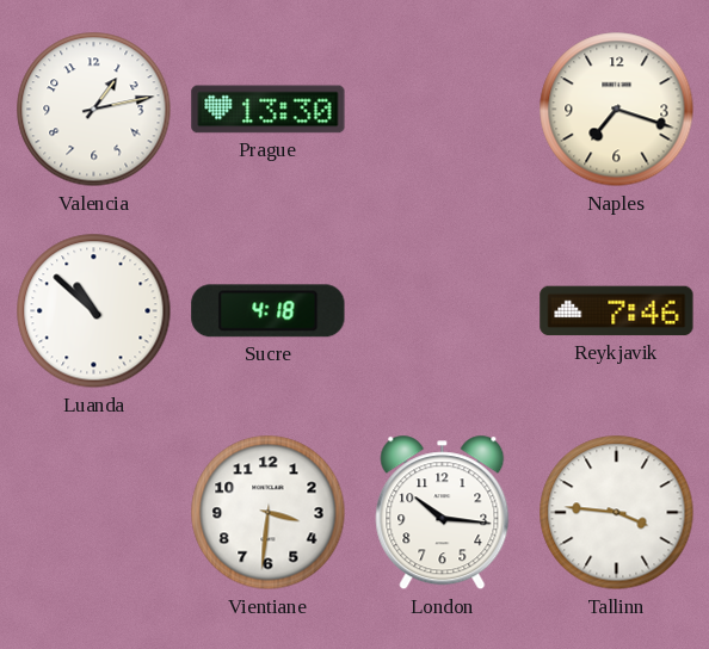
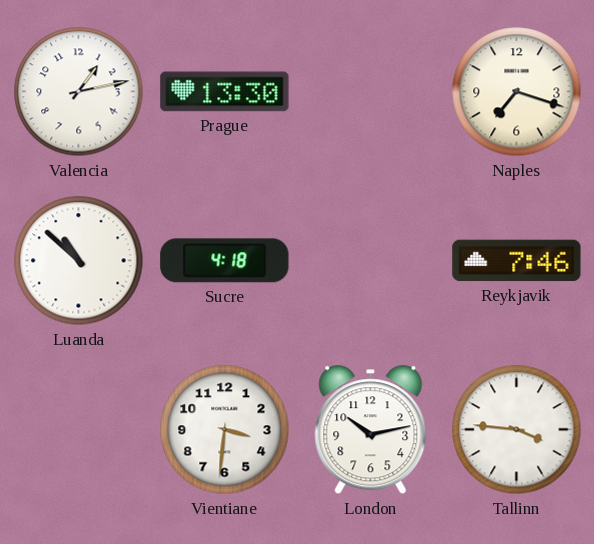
London: 10:16 -> 10:13
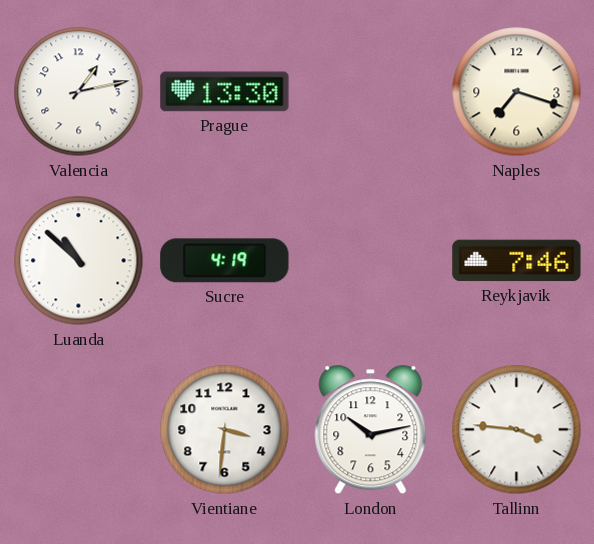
Sucre: 4:18 -> 4:19
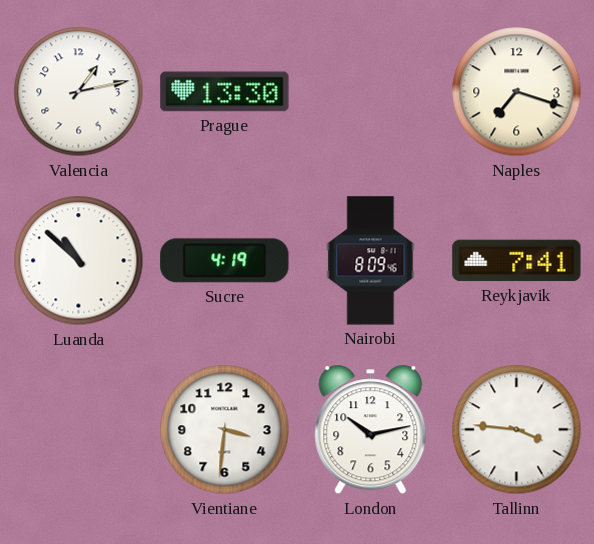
Nairobi: none -> 8:09
Reykjavik: 7:46 -> 7:41
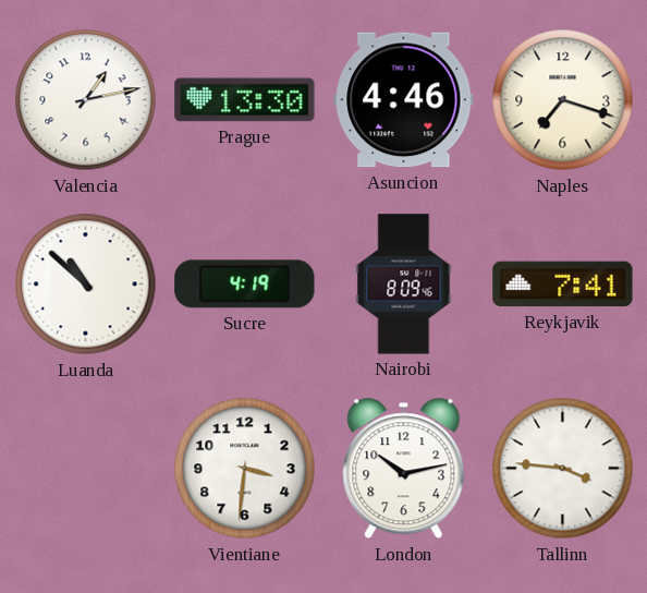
Asuncion: none -> 4:46
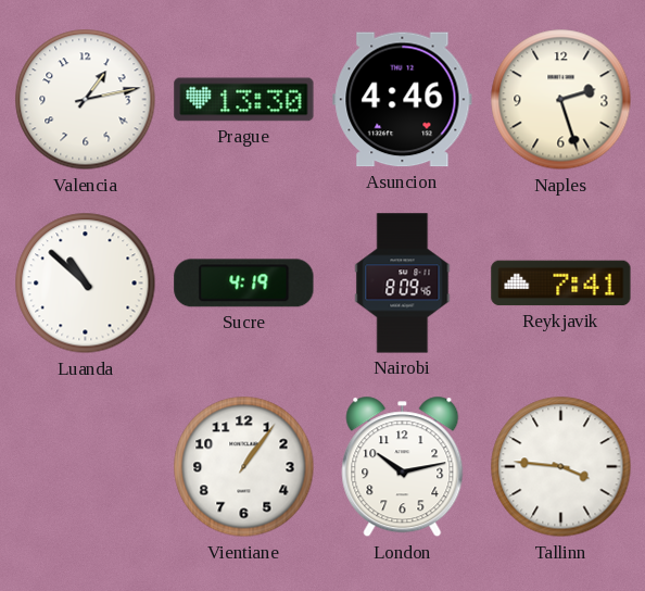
Naples: 7:18 -> 2:27
Vientiane: 3:31 -> 1:06
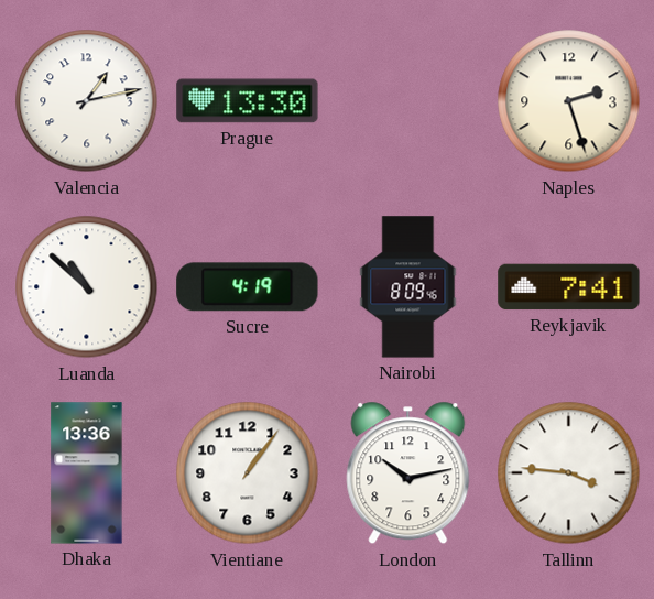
Asuncion: 4:46 -> none
Dhaka: none -> 13:36
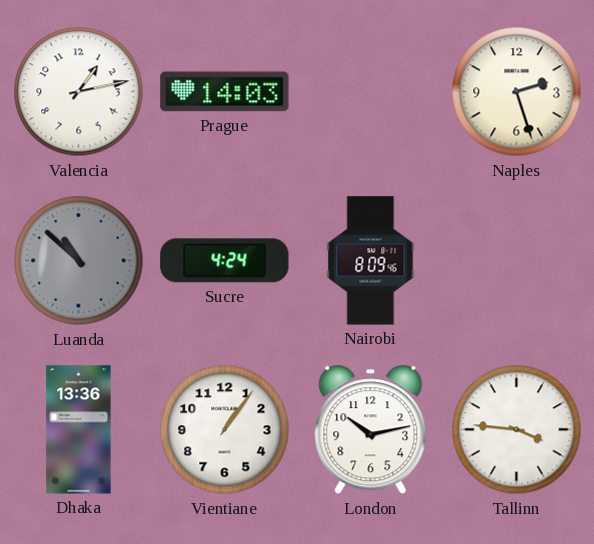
Prague: 13:30 -> 14:03
Luanda dial: white -> grey
Sucre: 4:19 -> 4:24
Reykjavik: 7:41 -> none
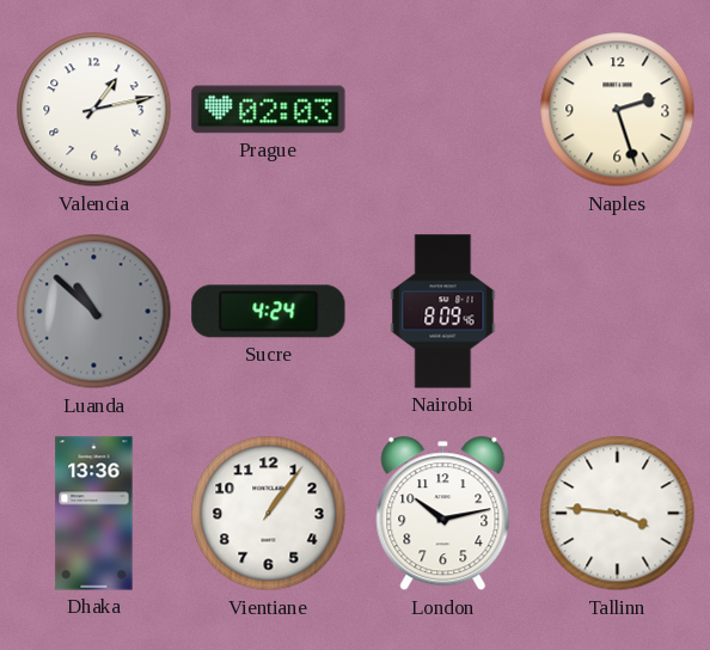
Prague: 14:03 -> 02:03
